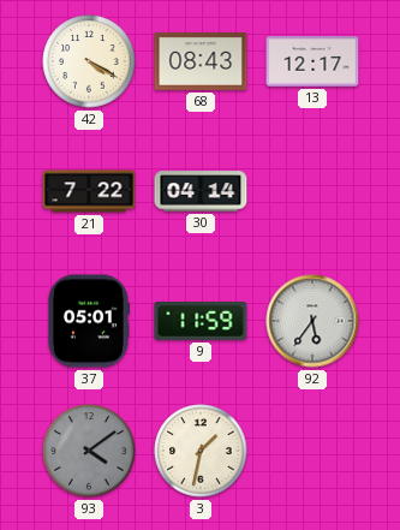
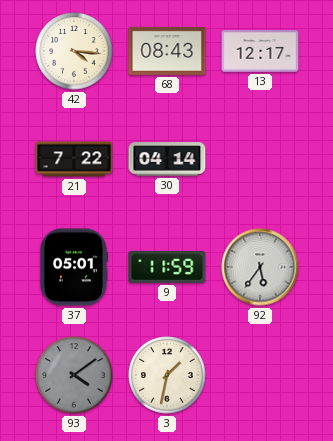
42: 4:20 -> 4:16
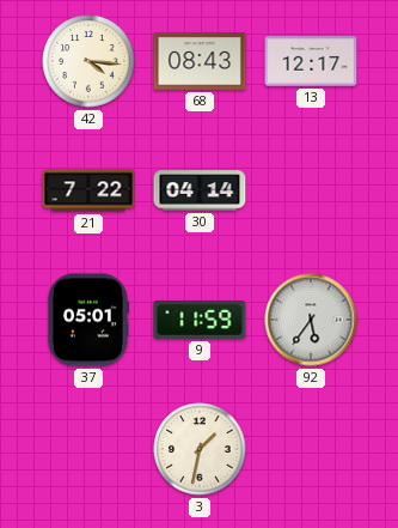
93: 4:09 -> none
